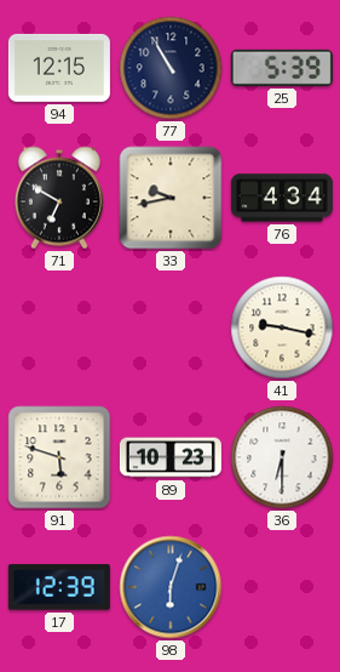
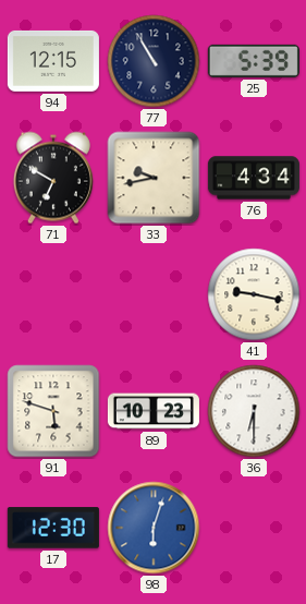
17: 12:39 -> 12:30
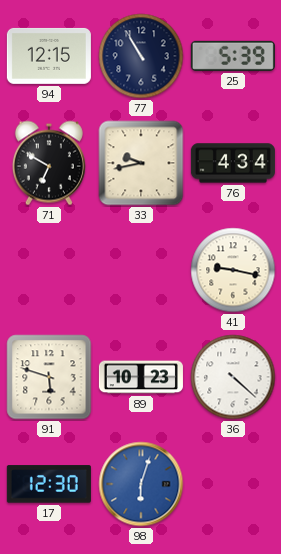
36: 6:30 -> 4:22
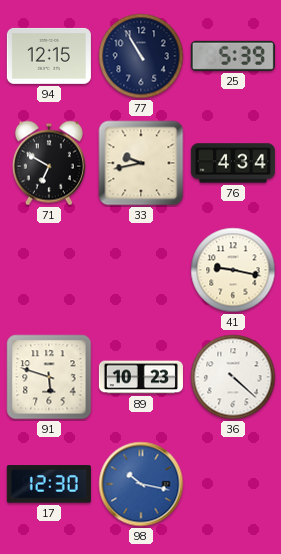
98: 6:03 -> 10:17
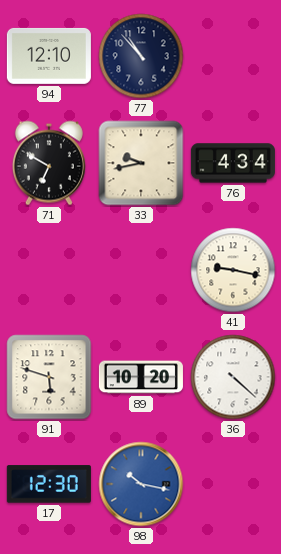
94: 12:15 -> 12:10
77: 10:55 -> 10:53
25: 5:39 -> none
89: 10:23 -> 10:20
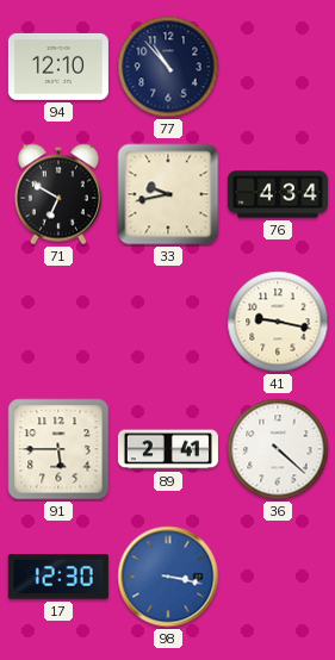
91: 5:48 -> 5:45
89: 10:20 -> 2:41
98: 10:17 -> 3:17
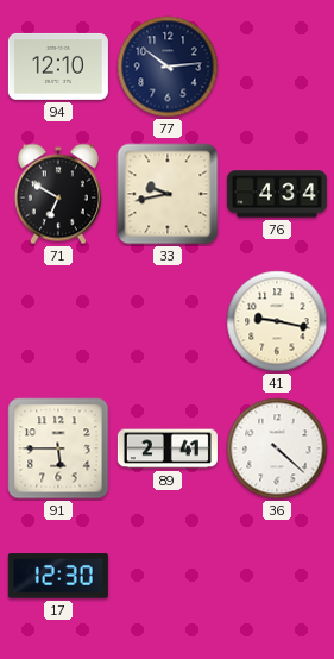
77: 10:53 -> 10:14
98: 3:17 -> none
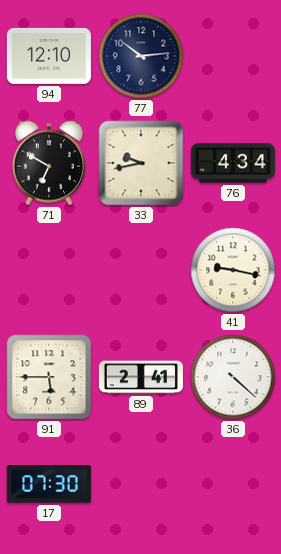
17: 12:30 -> 07:30
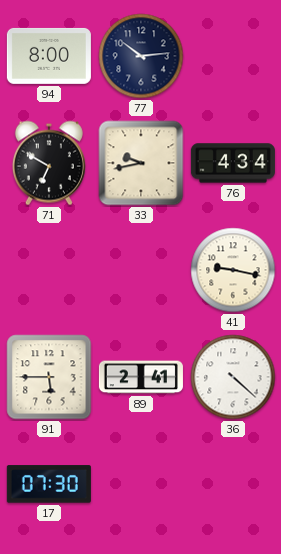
94: 12:10 -> 8:00
